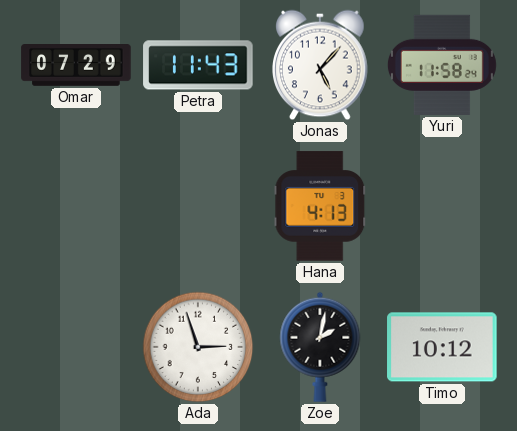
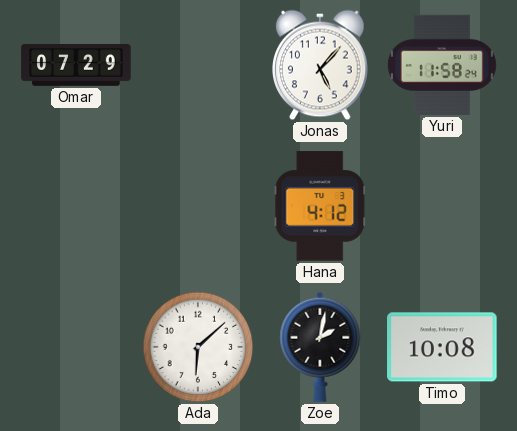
Petra: 11:43 -> none
Hana: 4:13 -> 4:12
Ada: 2:57 -> 6:08
Timo: 10:12 -> 10:08
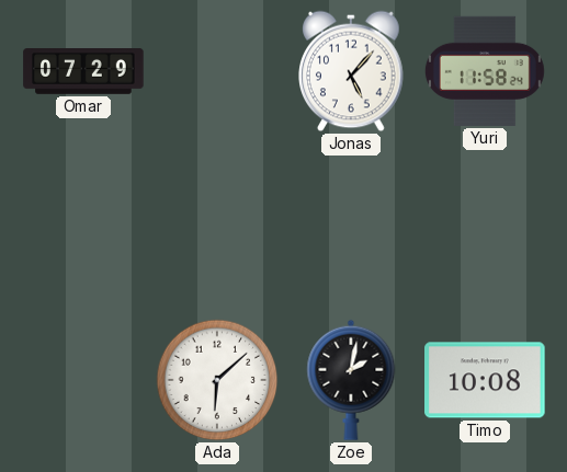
Hana: 4:12 -> none
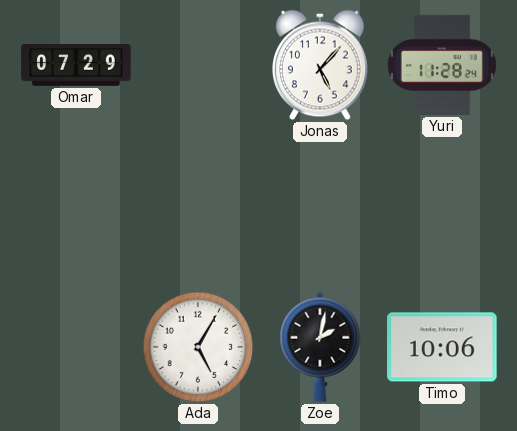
Yuri: 11:58 -> 11:28
Ada: 6:08 -> 5:05
Timo: 10:08 -> 10:06
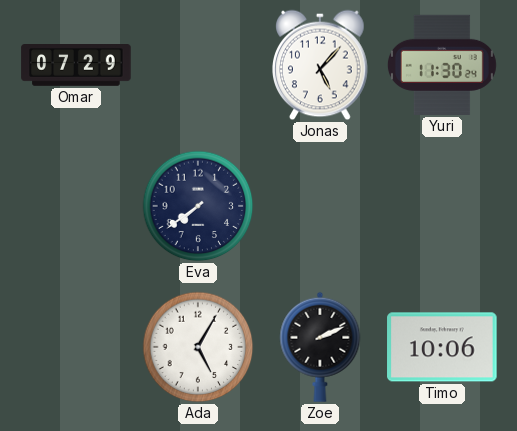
Yuri: 11:28 -> 11:30
Eva: none -> 7:39
Zoe: 2:02 -> 2:11
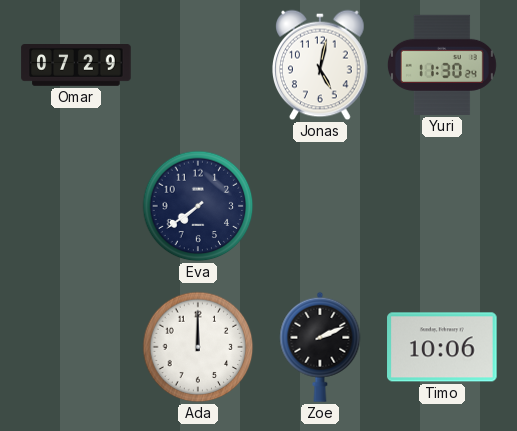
Jonas: 5:07 -> 5:02
Ada: 5:05 -> 12:00
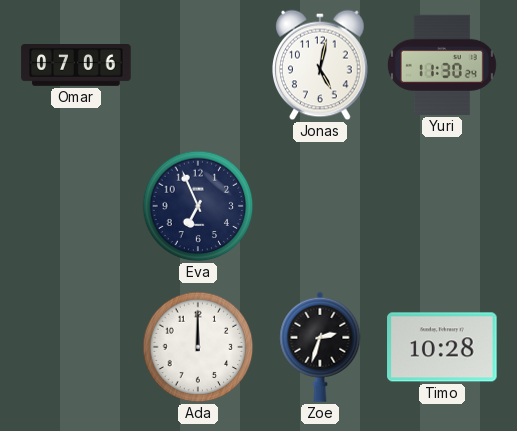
Omar: 07:29 -> 07:06
Eva: 7:39 -> 6:56
Zoe: 2:11 -> 2:33
Timo: 10:06 -> 10:28
